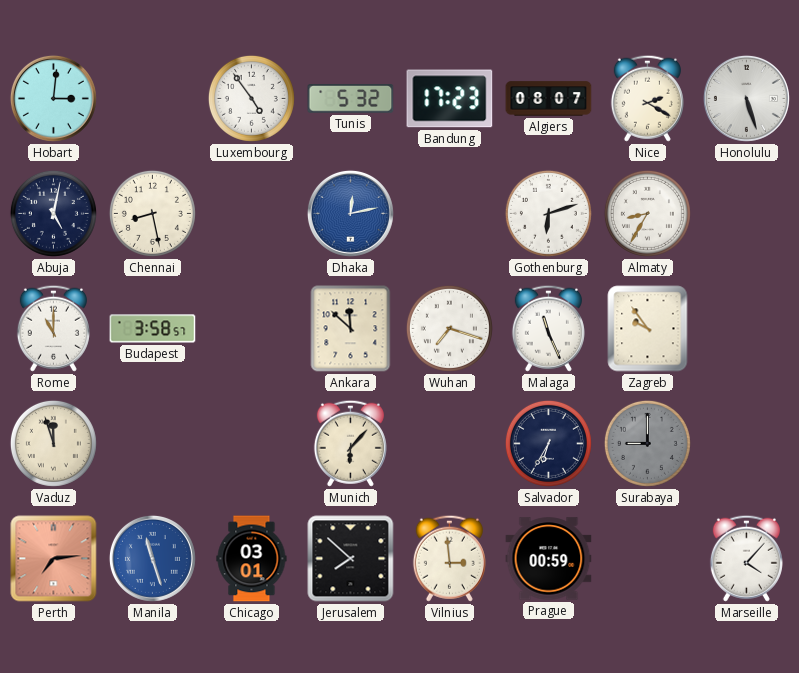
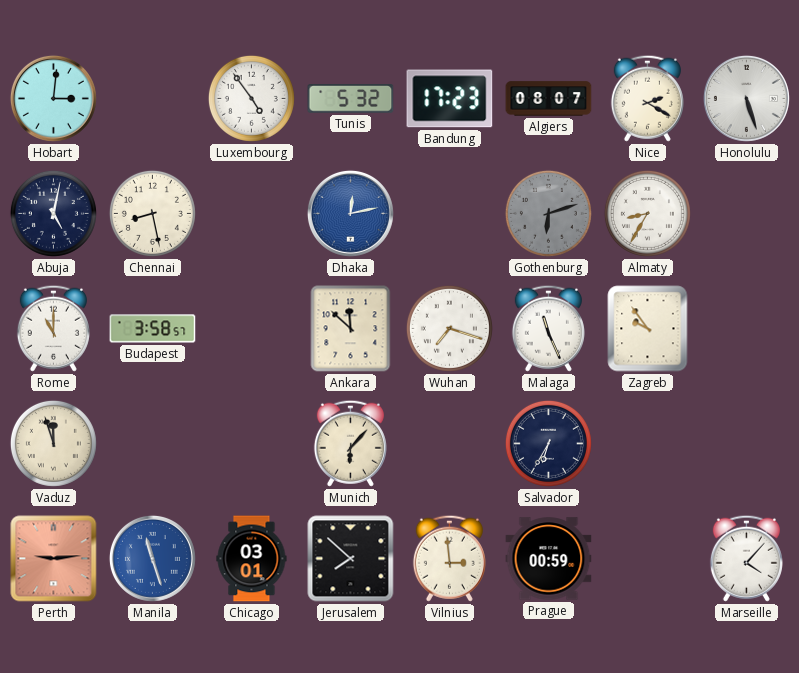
Gothenburg dial: white -> grey
Surabaya: 9:00 -> none
Perth: 7:14 -> 9:14
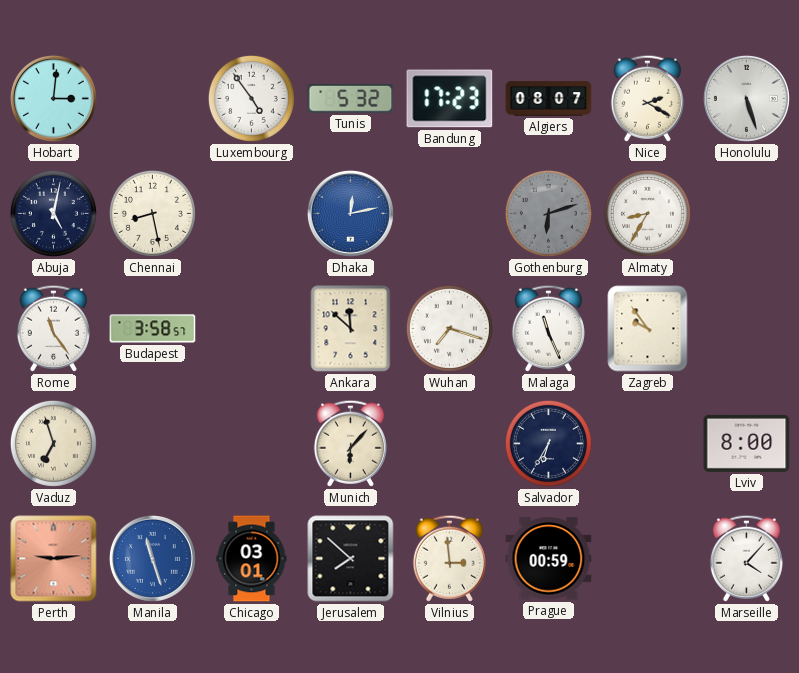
Rome: 11:00 -> 11:24
Vaduz: 11:57 -> 6:57
Lviv: none -> 8:00
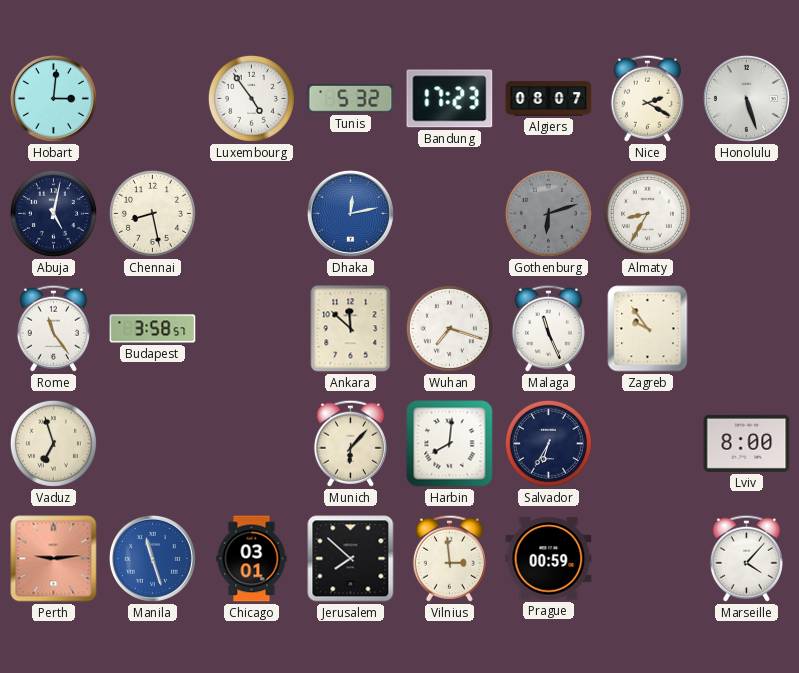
Harbin: none -> 8:01
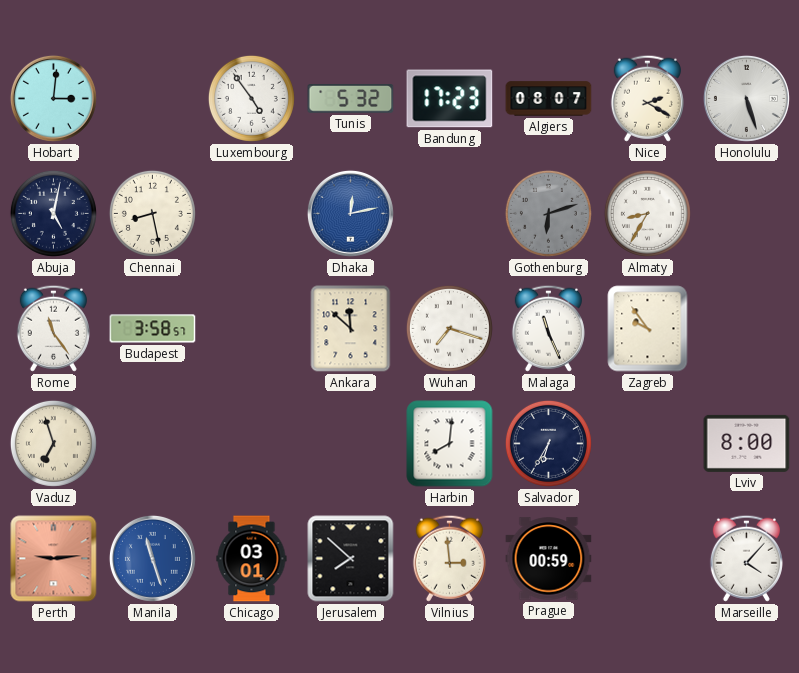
Munich: 6:07 -> none
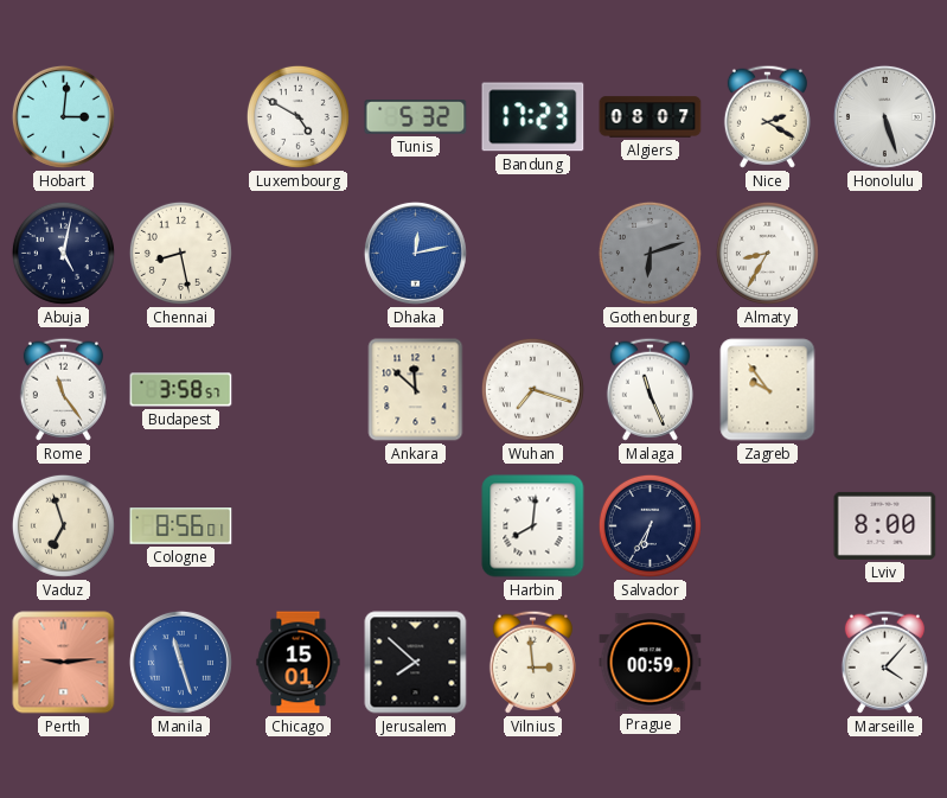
Luxembourg: 4:54 -> 4:50
Cologne: none -> 8:56
Chicago: 03:01 -> 15:01
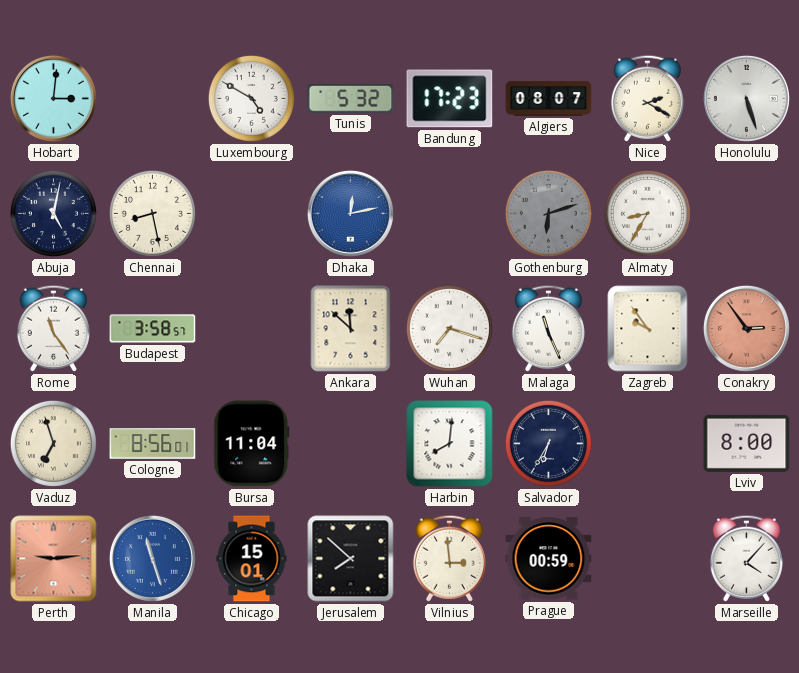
Conakry: none -> 2:54
Bursa: none -> 11:04
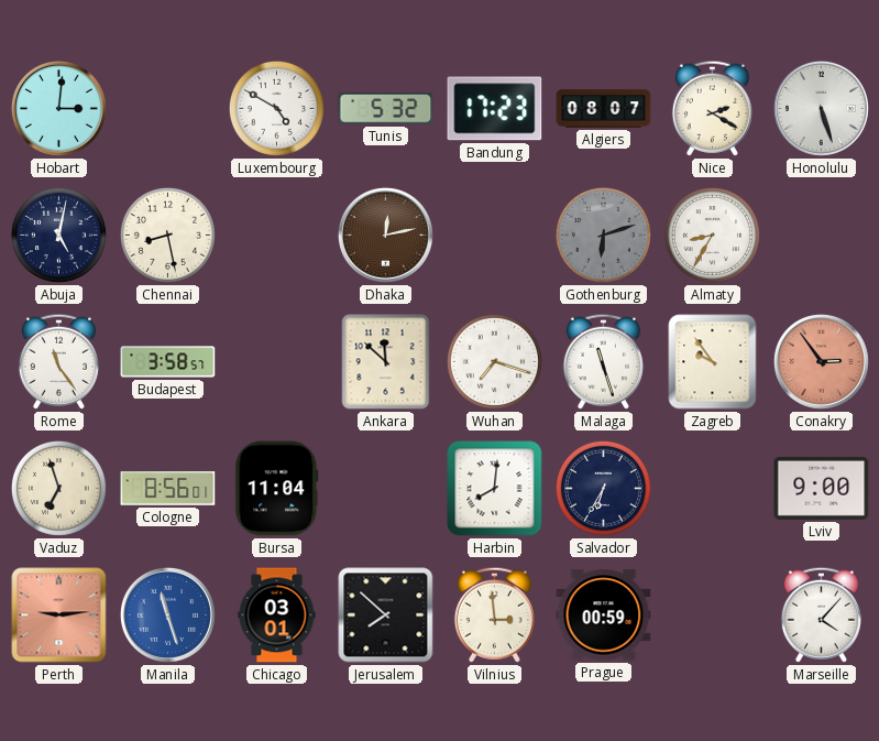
Dhaka dial: blue -> brown
Malaga: 11:26 -> 11:27
Lviv: 8:00 -> 9:00
Chicago: 15:01 -> 03:01
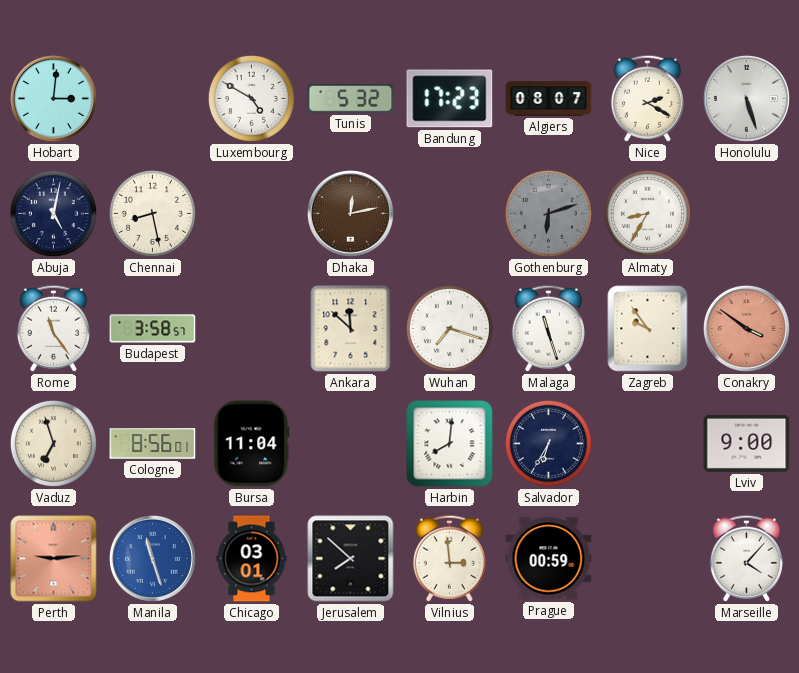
Conakry: 2:54 -> 3:51
